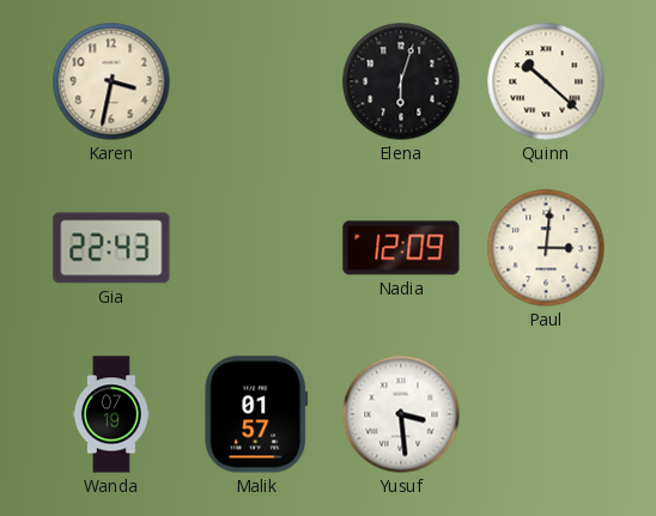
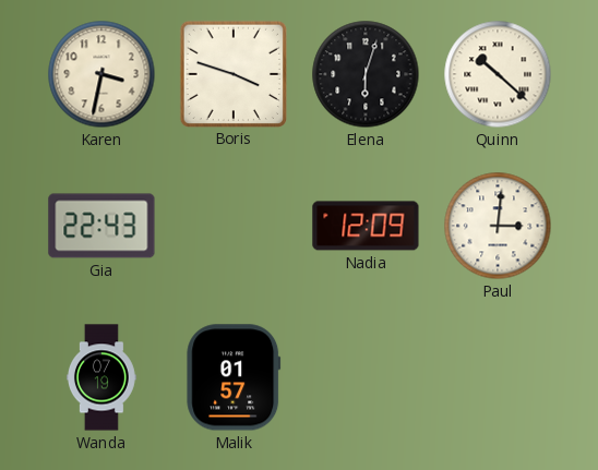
Boris: none -> 3:48
Yusuf: 3:29 -> none
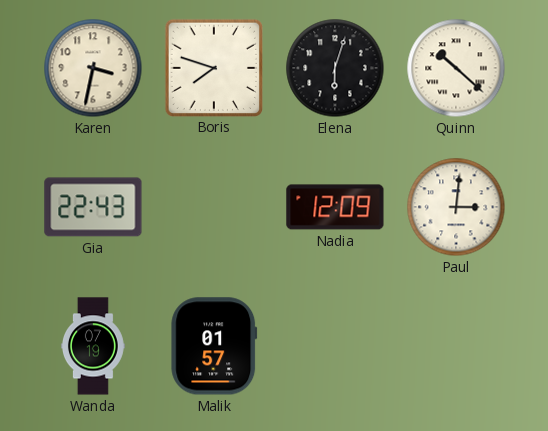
Boris: 3:48 -> 7:48
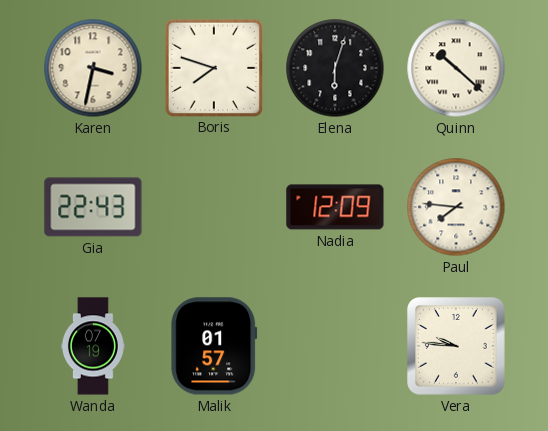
Paul: 3:01 -> 7:46
Vera: none -> 9:46
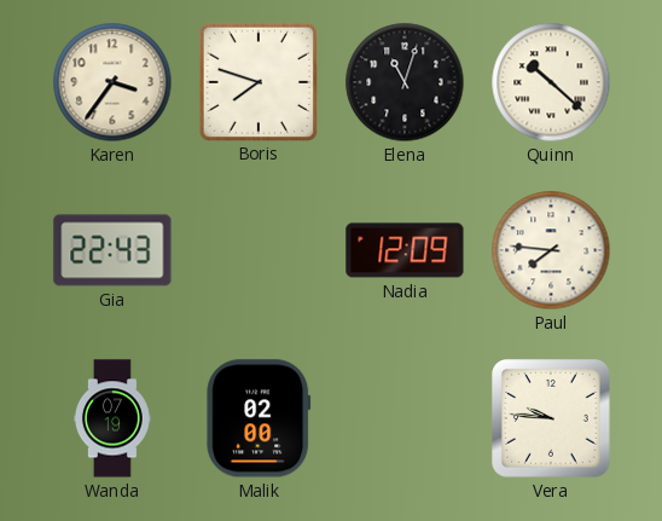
Karen: 3:32 -> 3:36
Elena: 6:03 -> 11:03
Malik: 01:57 -> 02:00
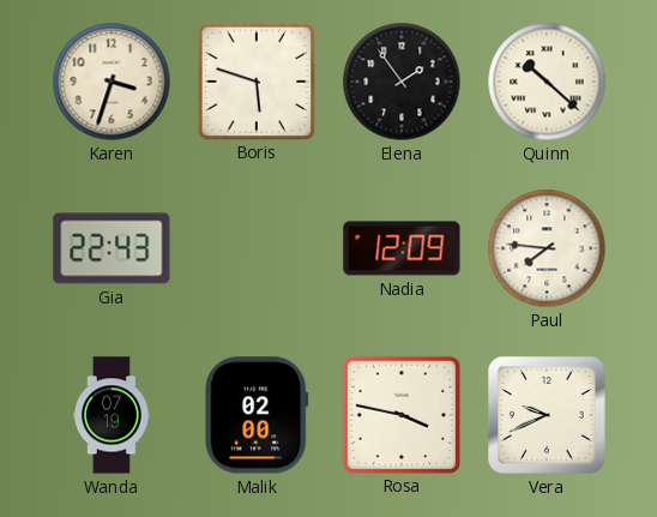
Karen: 3:36 -> 3:33
Boris: 7:48 -> 5:48
Elena: 11:03 -> 1:54
Rosa: none -> 3:47
Vera: 9:46 -> 9:41
